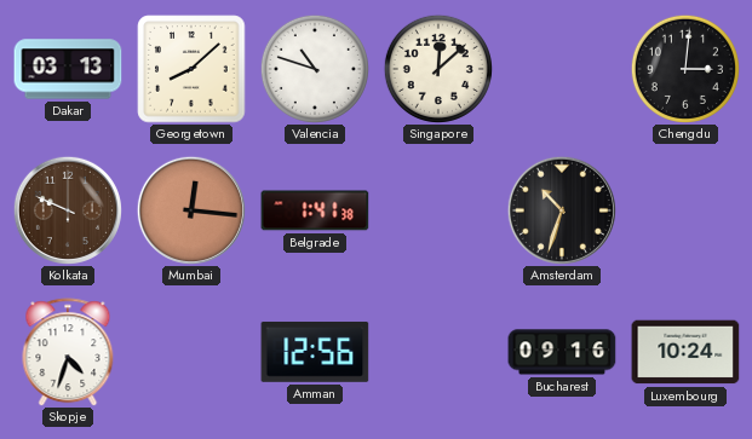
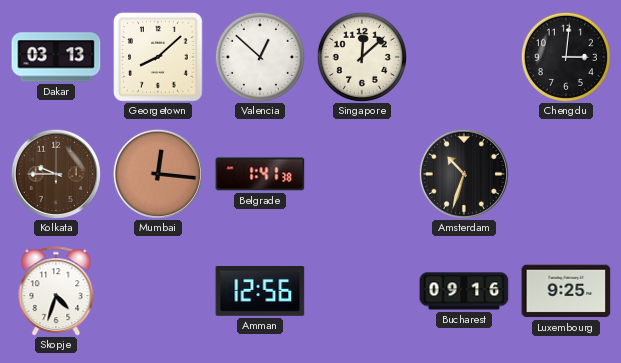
Valencia: 10:48 -> 12:52
Kolkata: 9:49 -> 9:45
Luxembourg: 10:24 -> 9:25
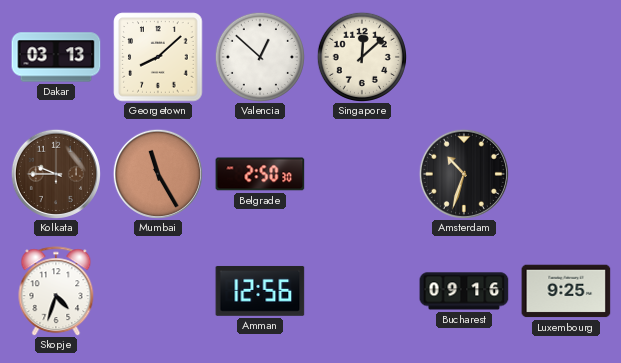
Chengdu: 3:01 -> none
Mumbai: 12:16 -> 11:25
Belgrade: 1:41 -> 2:50
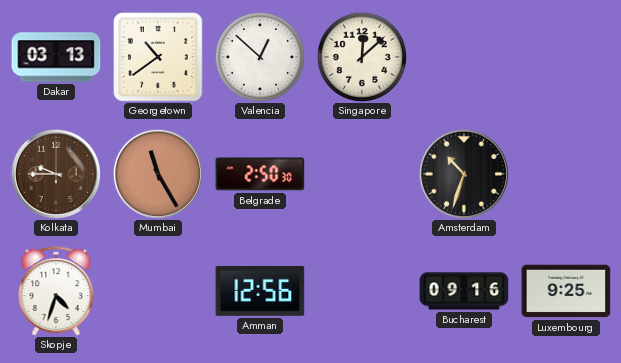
Georgetown: 8:08 -> 10:39
